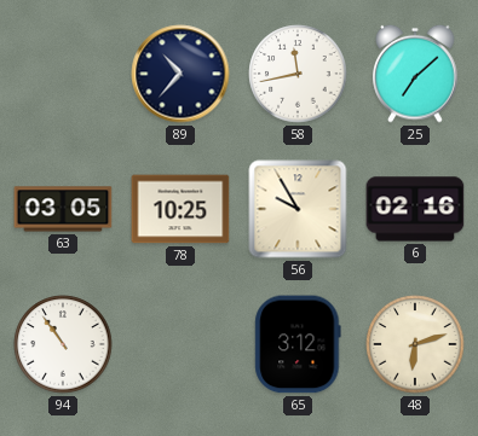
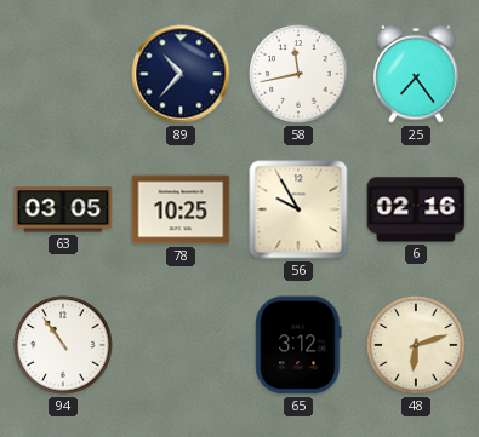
25: 7:08 -> 7:24
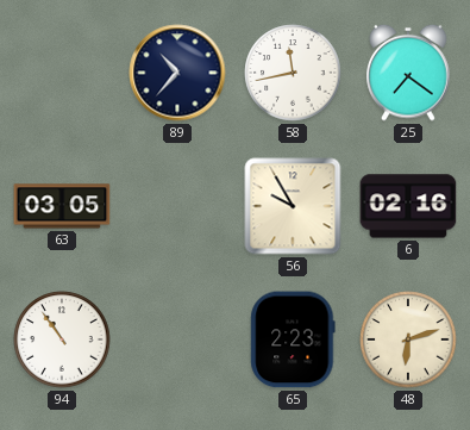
25: 7:24 -> 7:21
78: 10:25 -> none
65: 3:12 -> 2:23
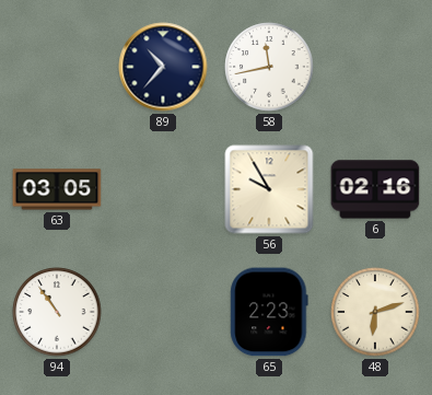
25: 7:21 -> none
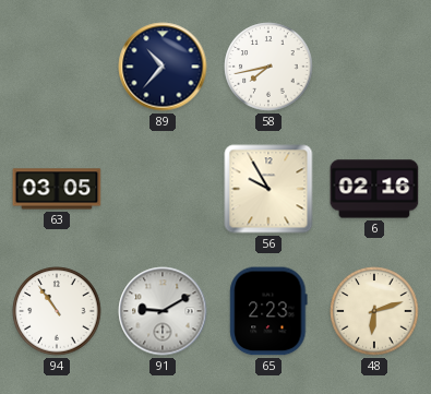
58: 11:43 -> 7:43
91: none -> 9:10
